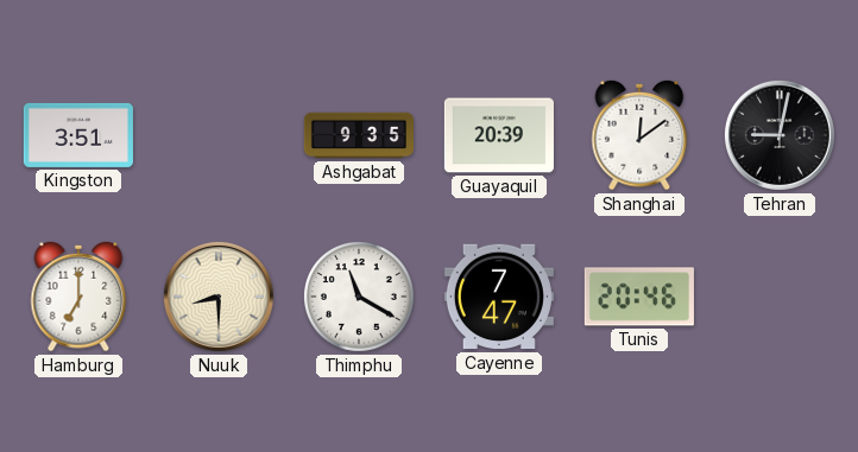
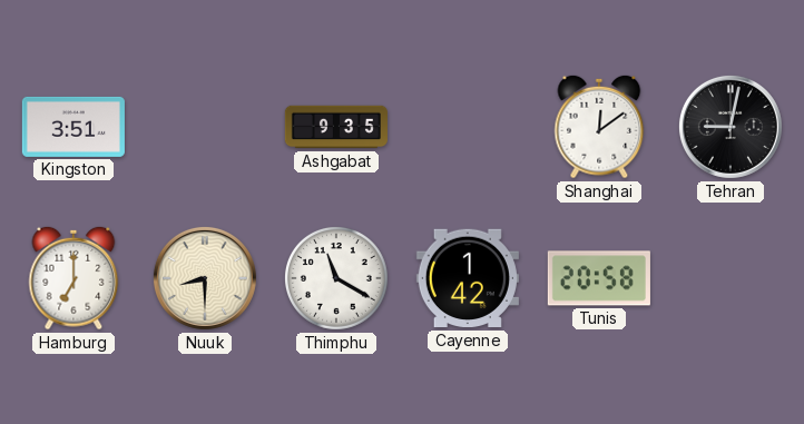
Guayaquil: 20:39 -> none
Cayenne: 7:47 -> 1:42
Tunis: 20:46 -> 20:58
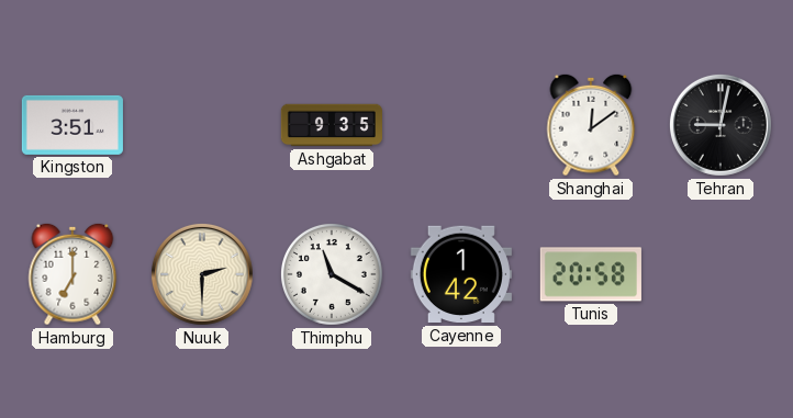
Nuuk: 8:30 -> 2:30
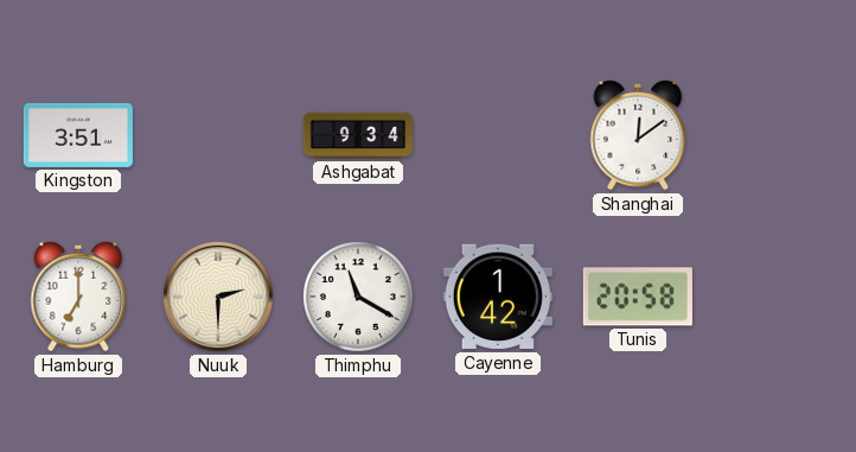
Ashgabat: 9:35 -> 9:34
Tehran: 9:02 -> none
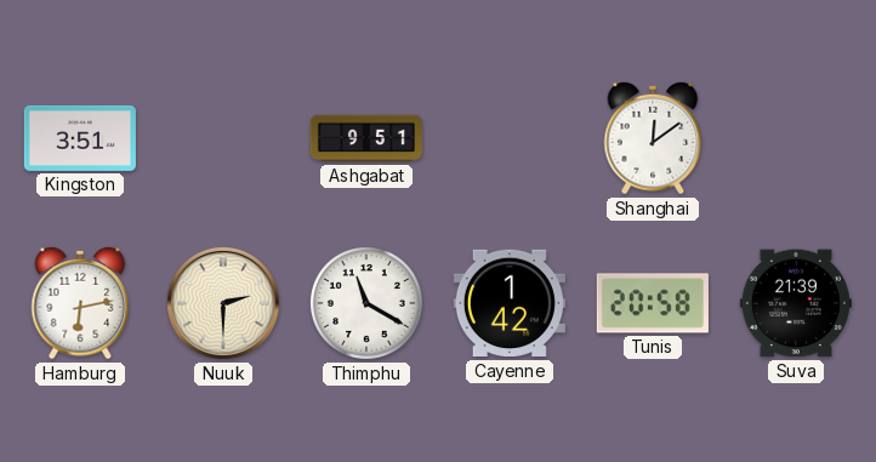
Ashgabat: 9:34 -> 9:51
Hamburg: 7:00 -> 6:13
Suva: none -> 21:39
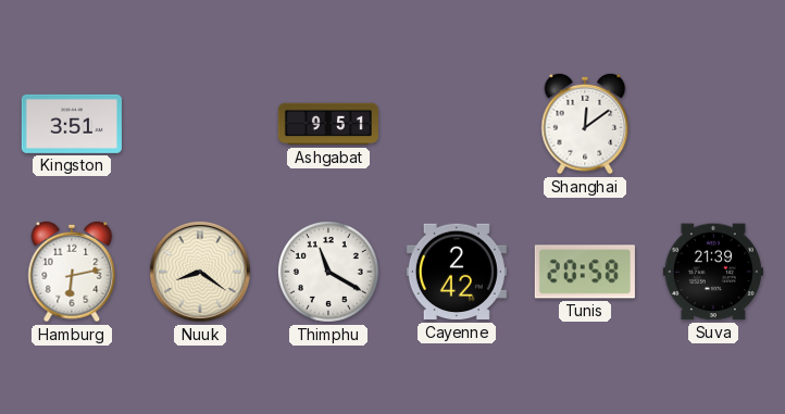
Nuuk: 2:30 -> 8:21
Cayenne: 1:42 -> 2:42
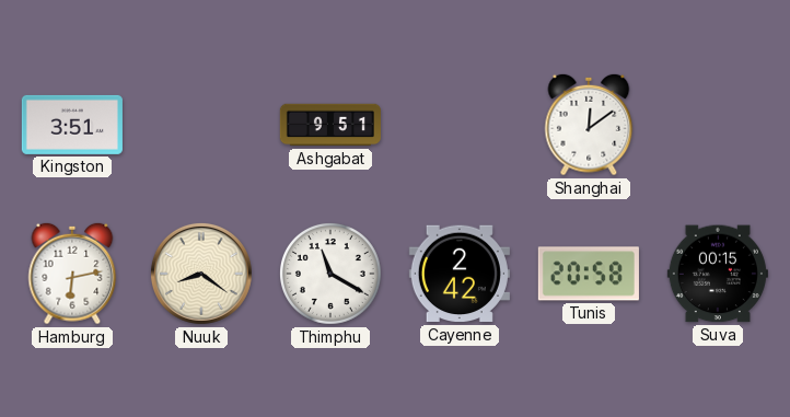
Suva: 21:39 -> 00:15
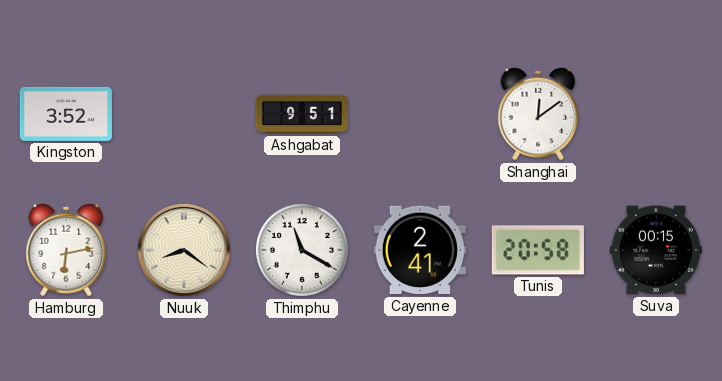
Kingston: 3:51 -> 3:52
Cayenne: 2:42 -> 2:41
